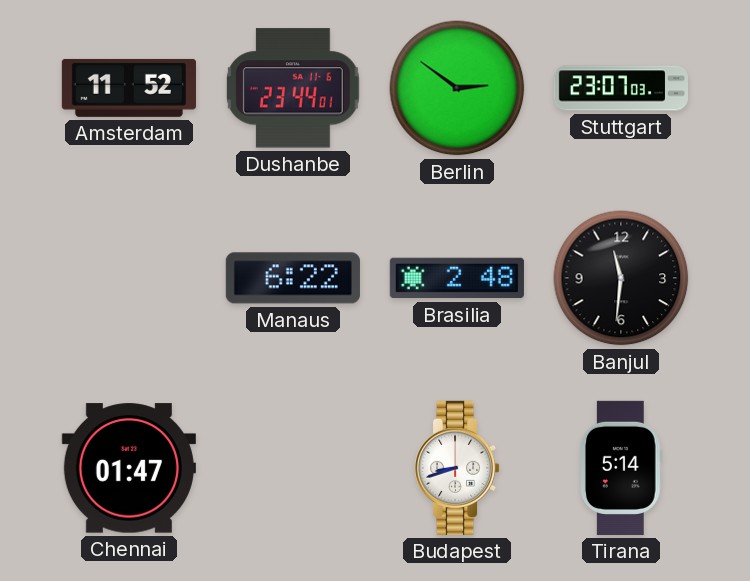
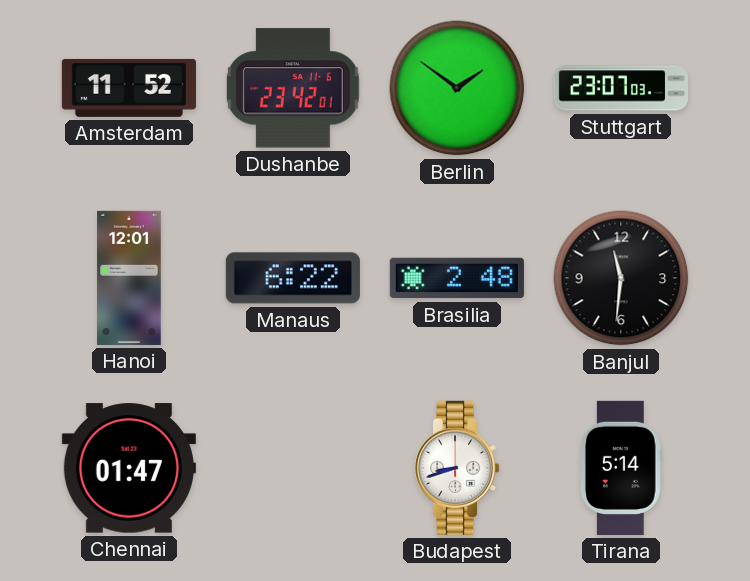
Dushanbe: 23:44 -> 23:42
Berlin: 2:51 -> 1:51
Hanoi: none -> 12:01
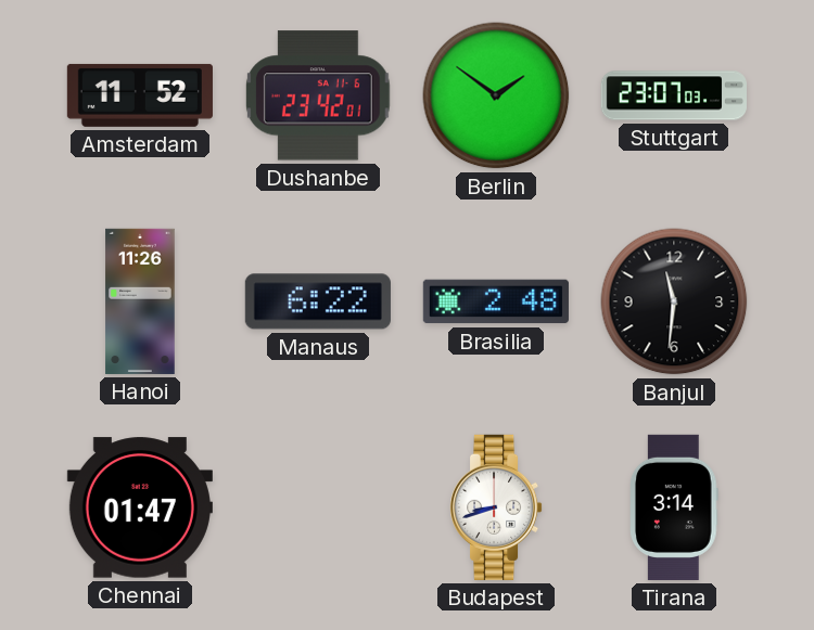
Hanoi: 12:01 -> 11:26
Tirana: 5:14 -> 3:14
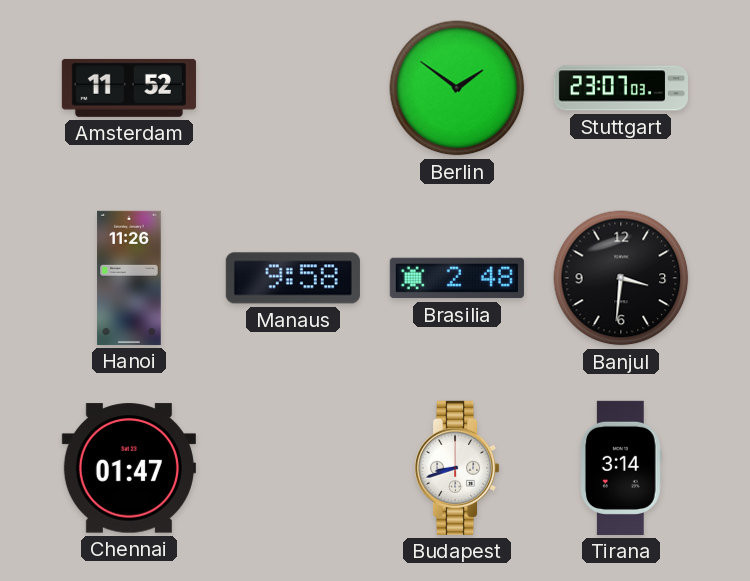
Dushanbe: 23:42 -> none
Manaus: 6:22 -> 9:58
Banjul: 11:31 -> 3:31
